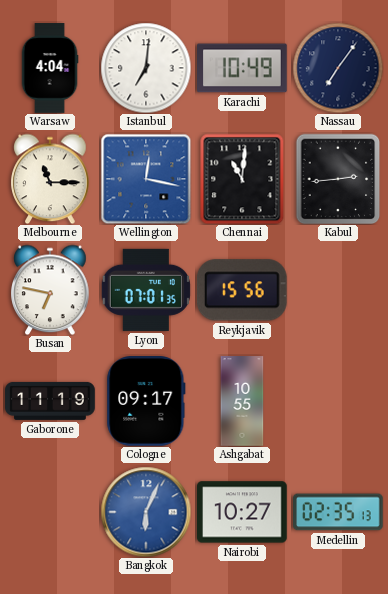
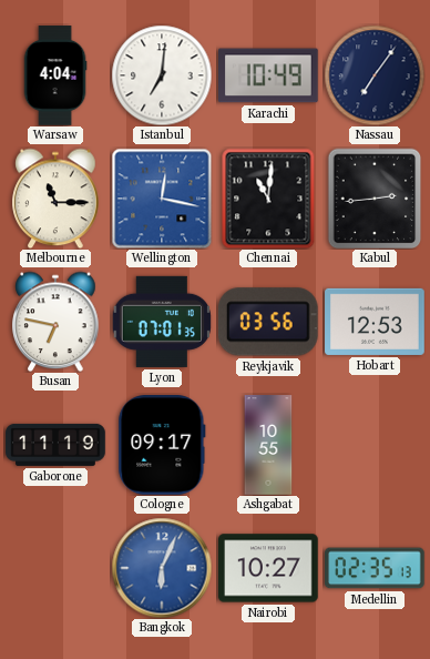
Reykjavik: 15:56 -> 03:56
Hobart: none -> 12:53
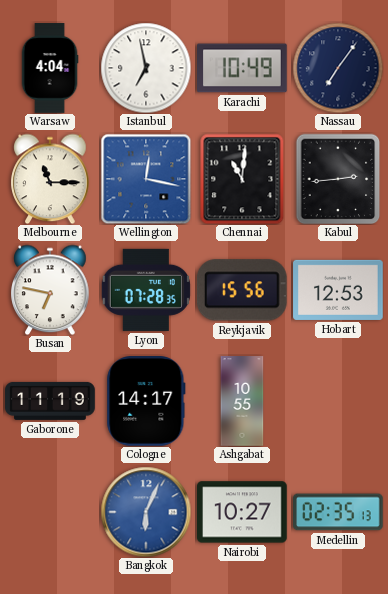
Istanbul: 7:01 -> 6:58
Lyon: 07:01 -> 07:28
Reykjavik: 03:56 -> 15:56
Cologne: 09:17 -> 14:17
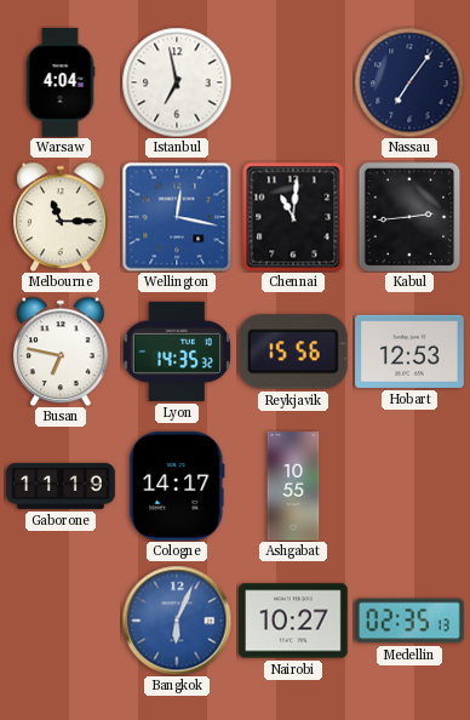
Karachi: 10:49 -> none
Lyon: 07:28 -> 14:35
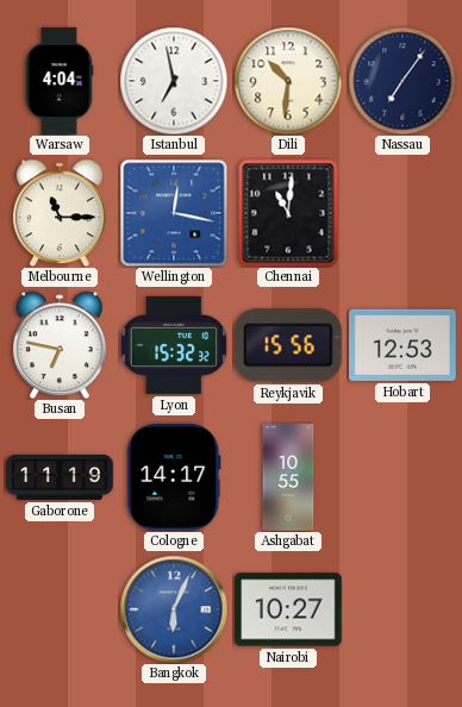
Dili: none -> 10:31
Kabul: 2:44 -> none
Lyon: 14:35 -> 15:32
Medellin: 02:35 -> none
